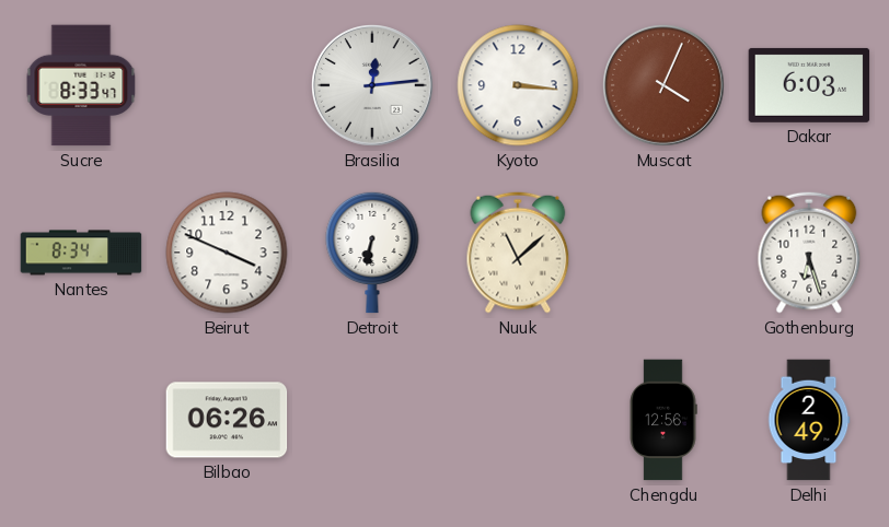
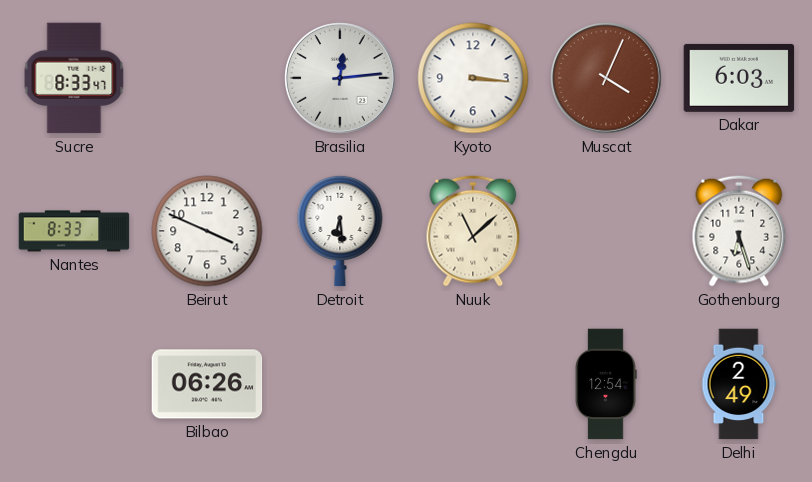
Nantes: 8:34 -> 8:33
Detroit: 6:32 -> 6:29
Chengdu: 12:56 -> 12:54
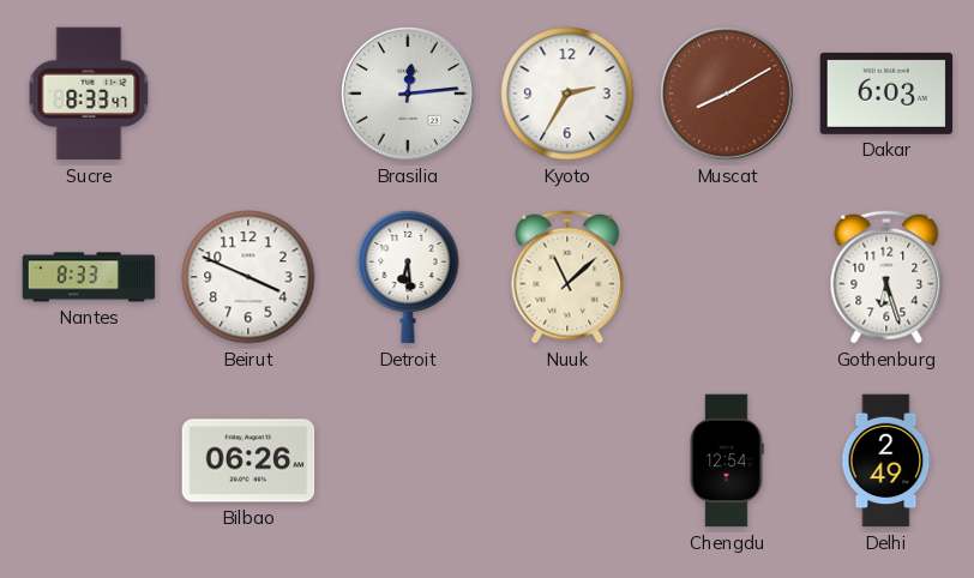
Kyoto: 3:16 -> 2:35
Muscat: 4:04 -> 8:10
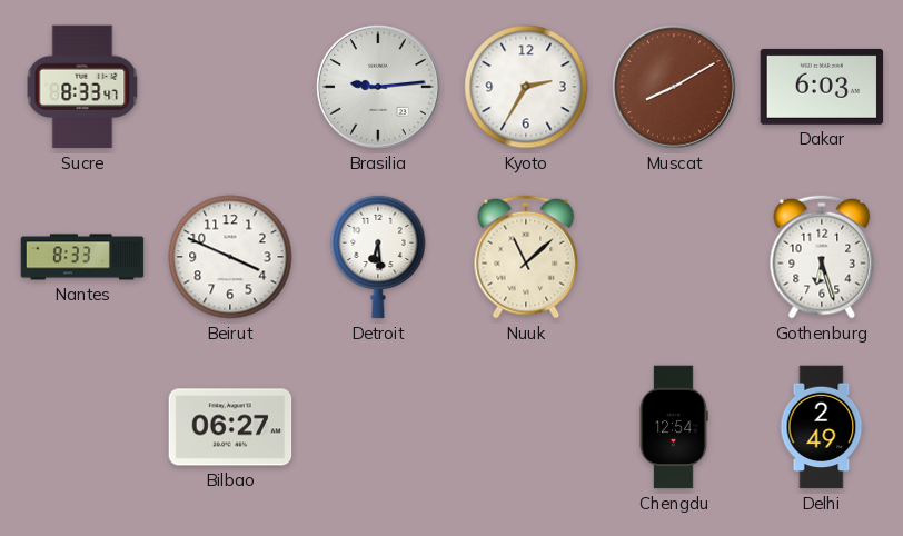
Brasilia: 12:14 -> 9:14
Bilbao: 06:26 -> 06:27
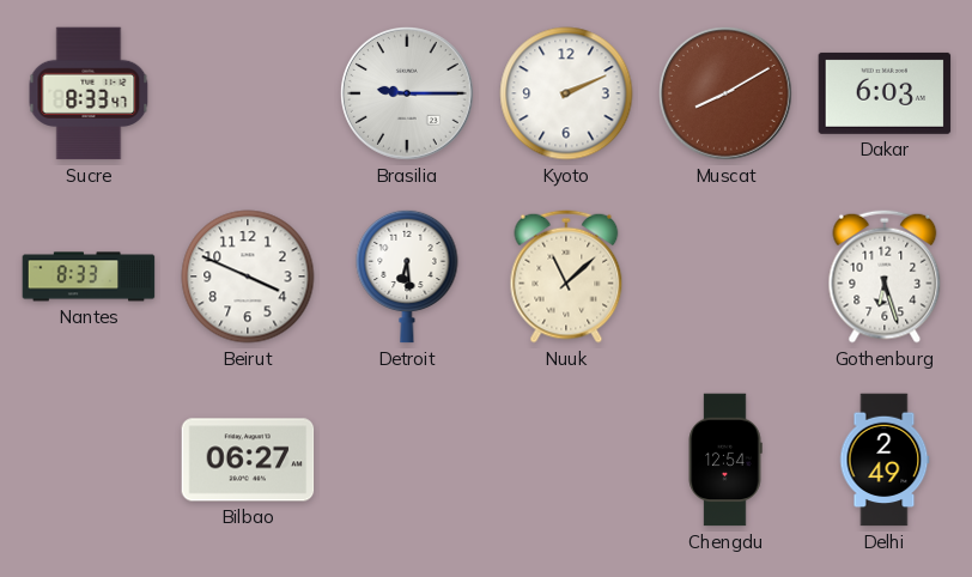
Brasilia: 9:14 -> 9:15
Kyoto: 2:35 -> 2:11
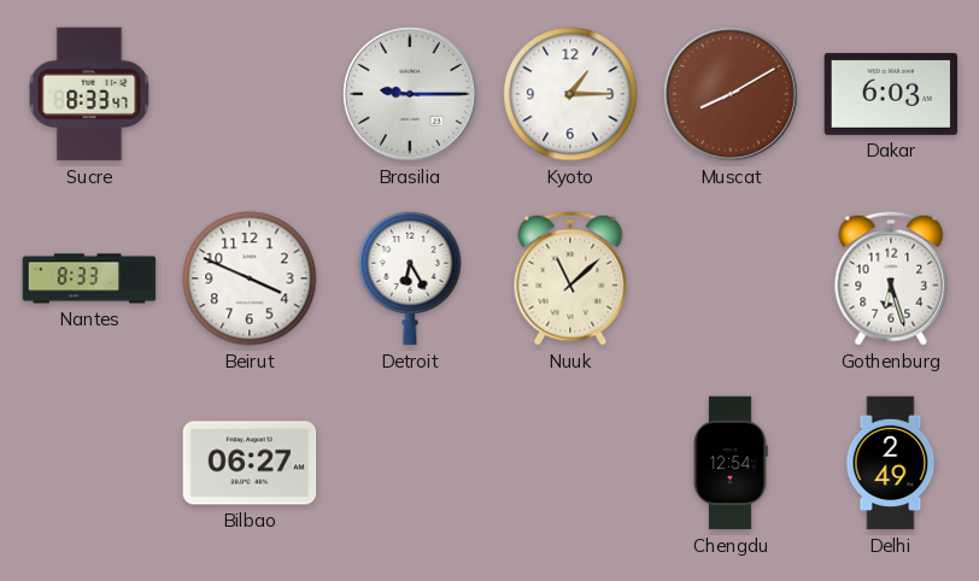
Kyoto: 2:11 -> 1:15
Detroit: 6:29 -> 6:25
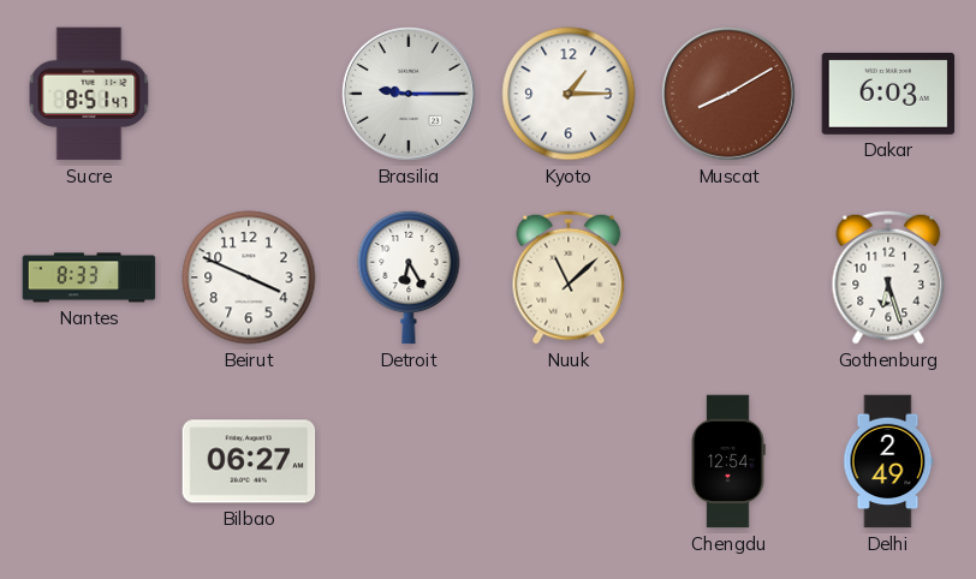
Sucre: 8:33 -> 8:51
